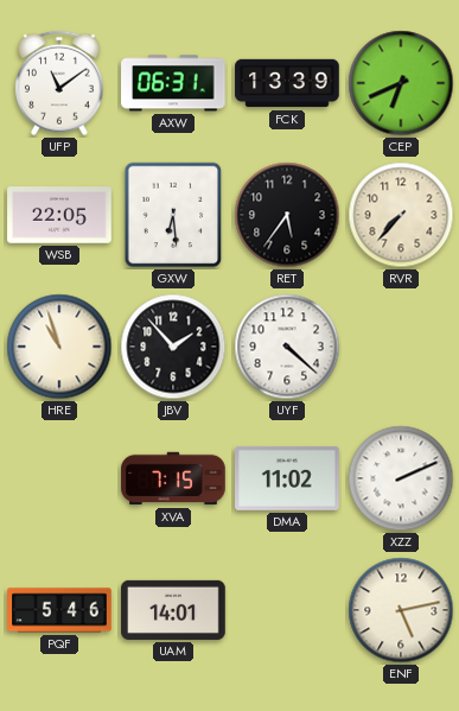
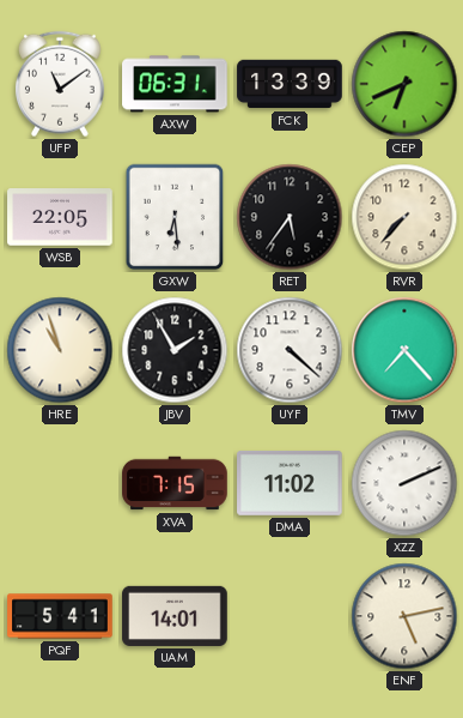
JBV: 1:53 -> 1:55
TMV: none -> 7:23
PQF: 5:46 -> 5:41
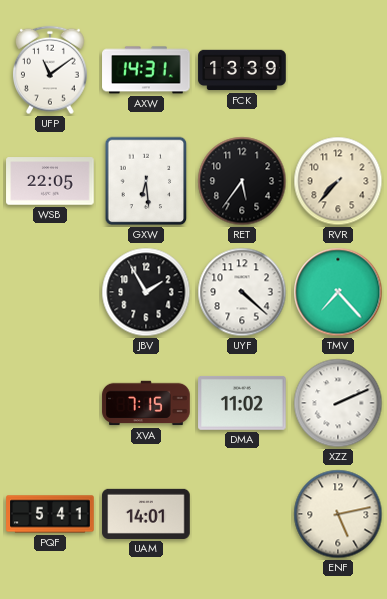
AXW: 06:31 -> 14:31
CEP: 6:41 -> none
HRE: 10:57 -> none
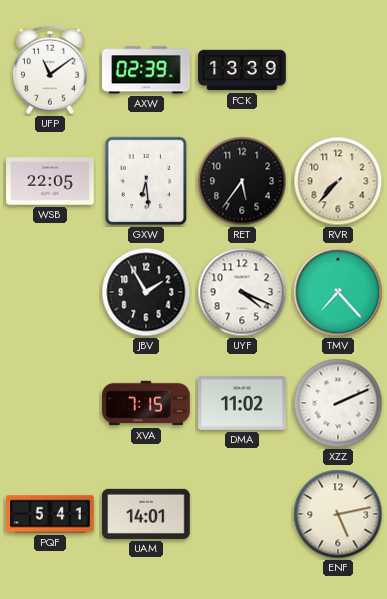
AXW: 14:31 -> 02:39
UYF: 4:22 -> 4:19
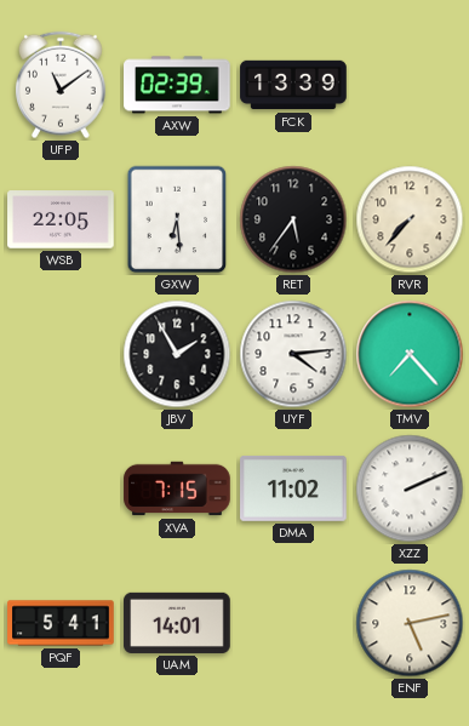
UYF: 4:19 -> 4:14
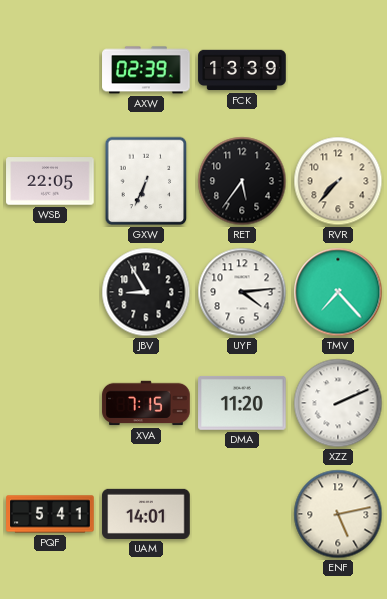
UFP: 11:09 -> none
GXW: 6:29 -> 6:34
JBV: 1:55 -> 8:55
DMA: 11:02 -> 11:20
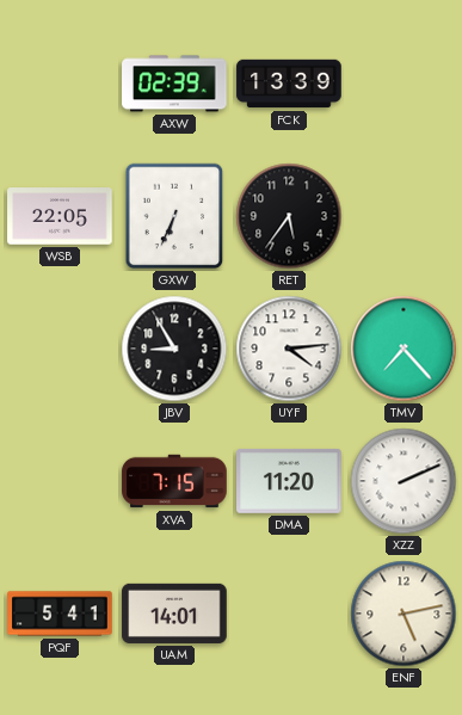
RVR: 7:37 -> none
